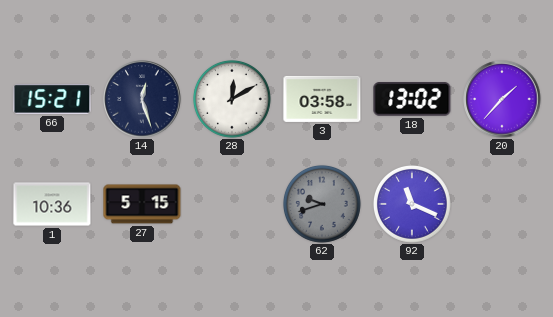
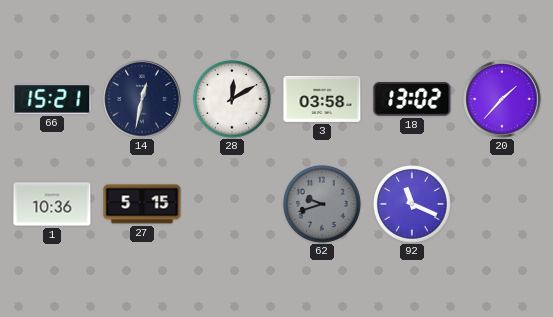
14: 12:27 -> 12:32
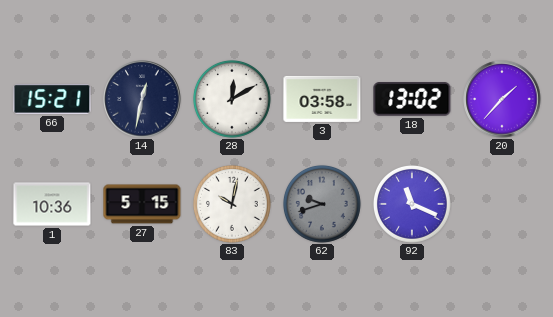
83: none -> 10:02
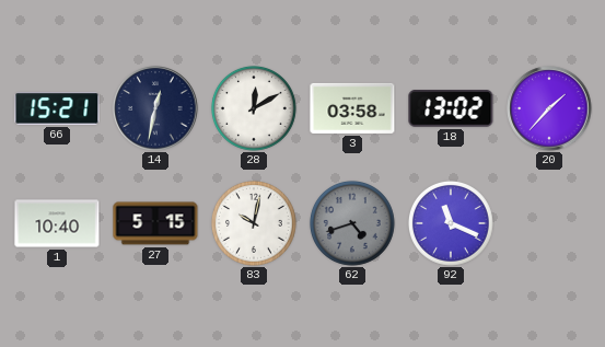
1: 10:36 -> 10:40
62: 9:42 -> 4:42
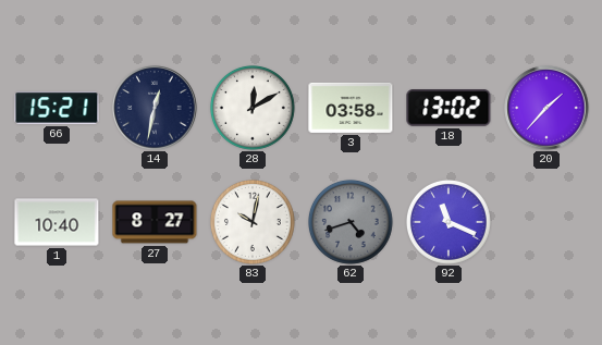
27: 5:15 -> 8:27
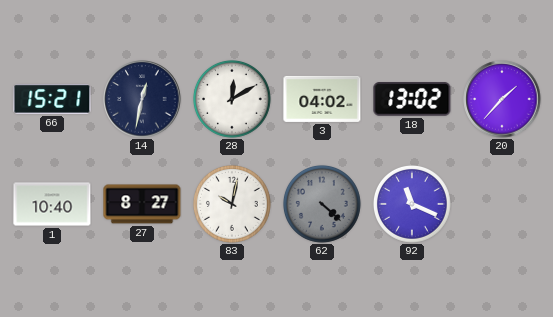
3: 03:58 -> 04:02
62: 4:42 -> 4:22
